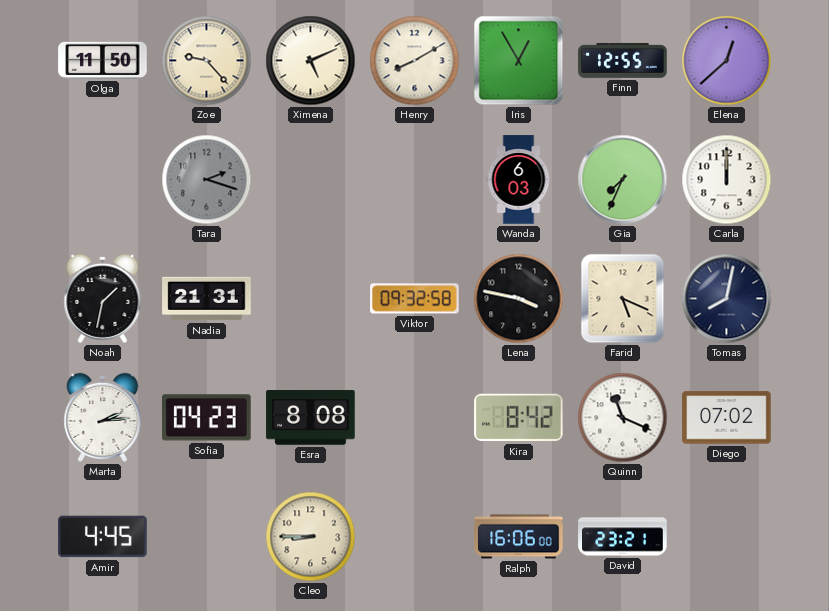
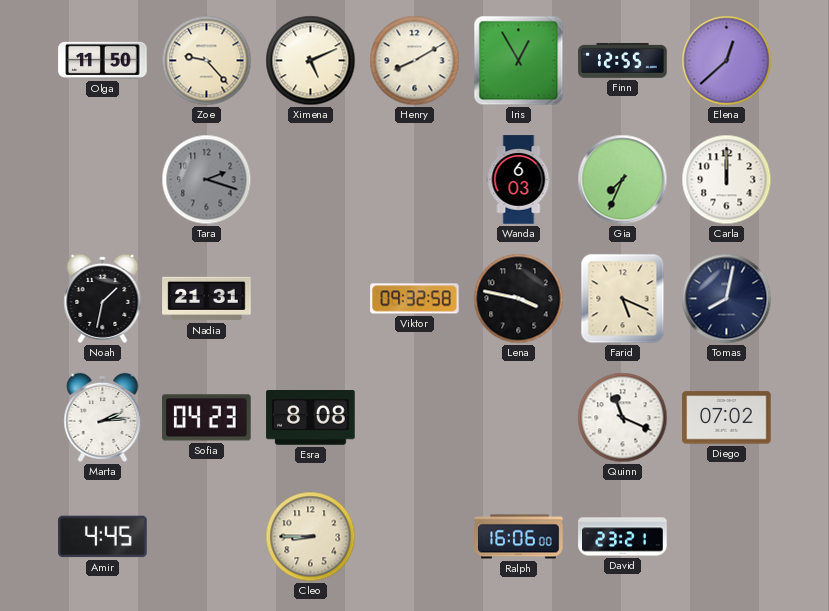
Kira: 8:42 -> none
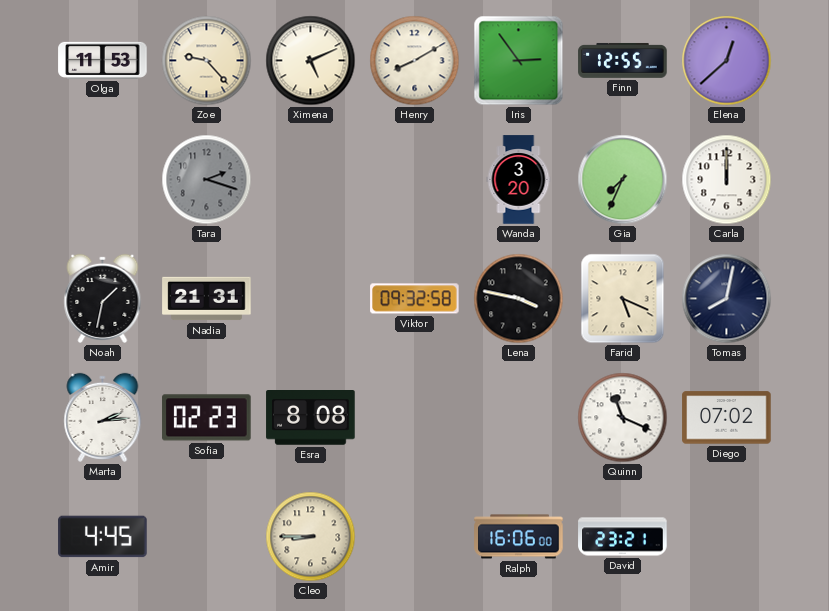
Olga: 11:50 -> 11:53
Iris: 12:55 -> 2:54
Wanda: 6:03 -> 3:20
Sofia: 04:23 -> 02:23
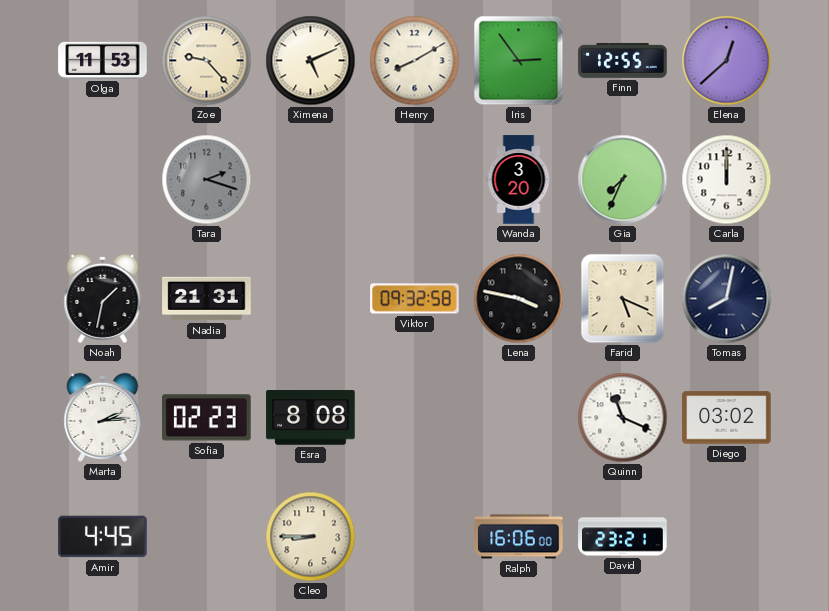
Diego: 07:02 -> 03:02
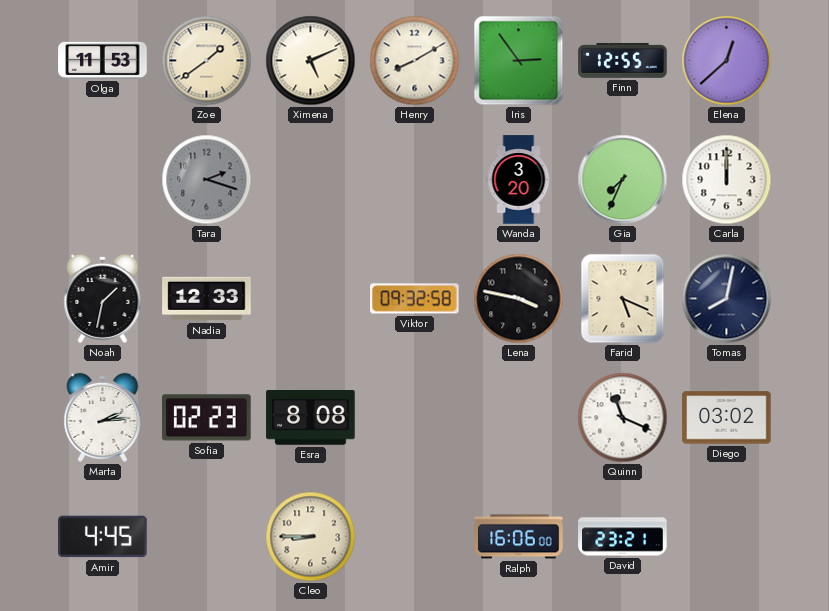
Zoe: 9:23 -> 1:39
Nadia: 21:31 -> 12:33
